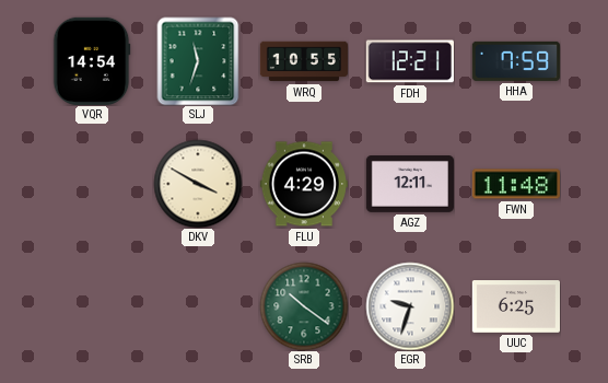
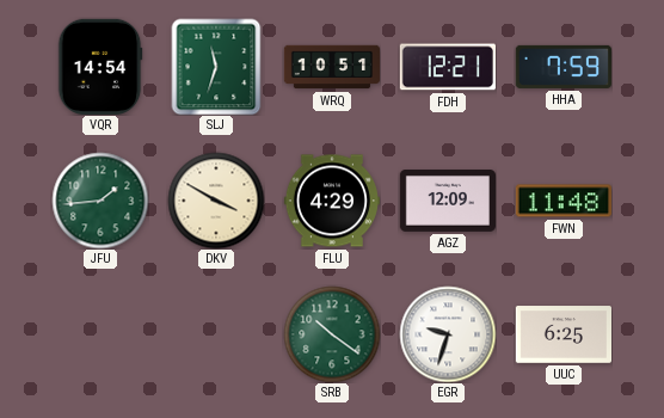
WRQ: 10:55 -> 10:51
JFU: none -> 1:44
AGZ: 12:11 -> 12:09
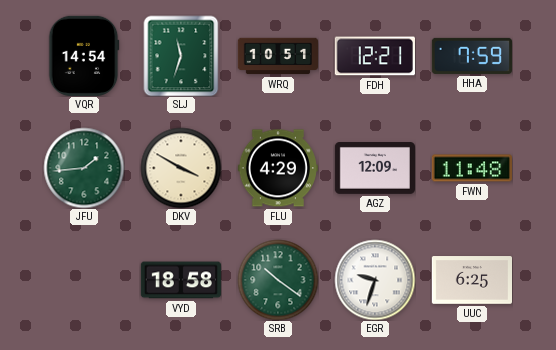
VYD: none -> 18:58
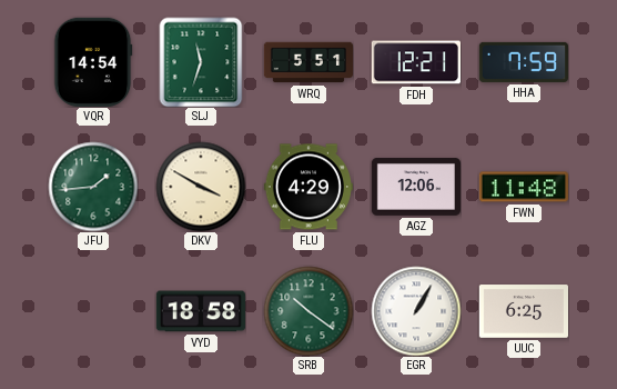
WRQ: 10:51 -> 5:51
AGZ: 12:09 -> 12:06
EGR: 9:33 -> 1:05
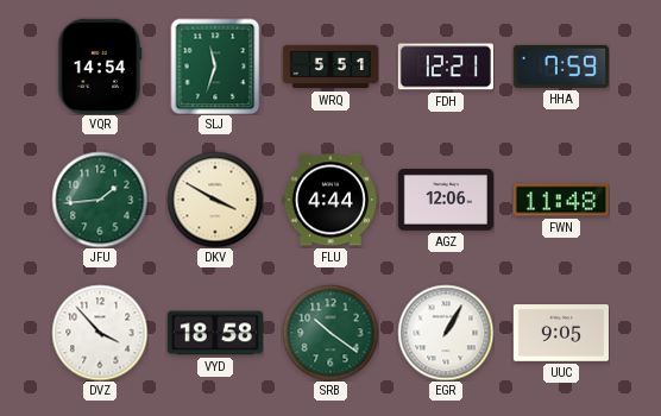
FLU: 4:29 -> 4:44
DVZ: none -> 3:53
UUC: 6:25 -> 9:05
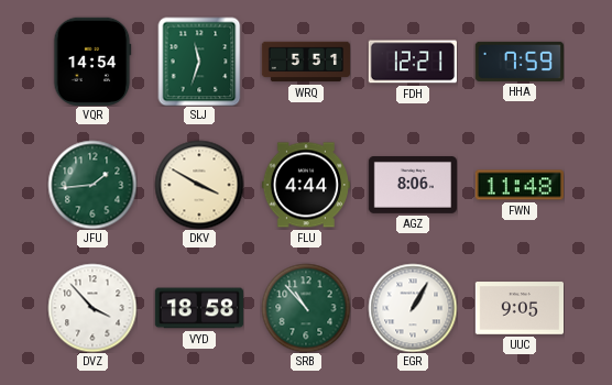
AGZ: 12:06 -> 8:06
SRB: 10:21 -> 10:53
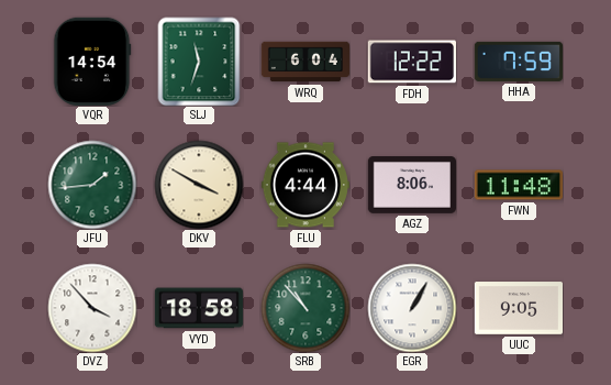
WRQ: 5:51 -> 6:04
FDH: 12:21 -> 12:22
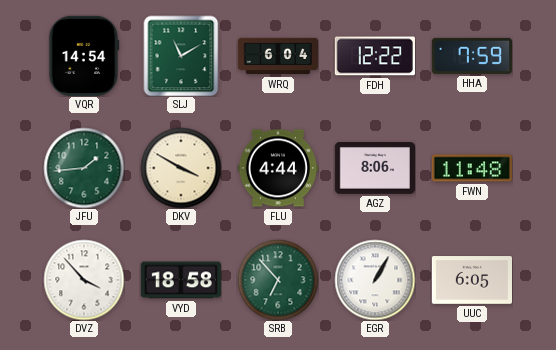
SLJ: 11:33 -> 11:10
SRB: 10:53 -> 6:53
UUC: 9:05 -> 6:05
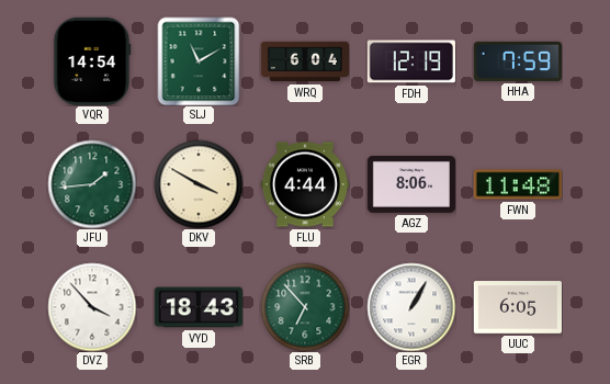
FDH: 12:22 -> 12:19
VYD: 18:58 -> 18:43
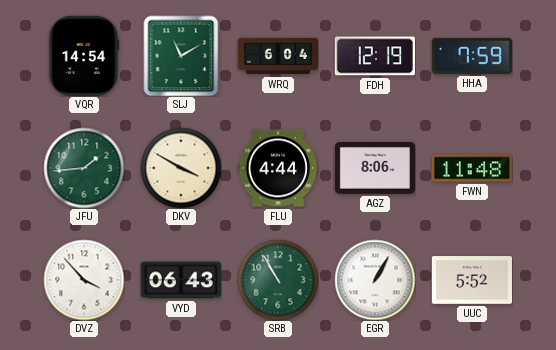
VYD: 18:43 -> 06:43
SRB: 6:53 -> 10:55
UUC: 6:05 -> 5:52
